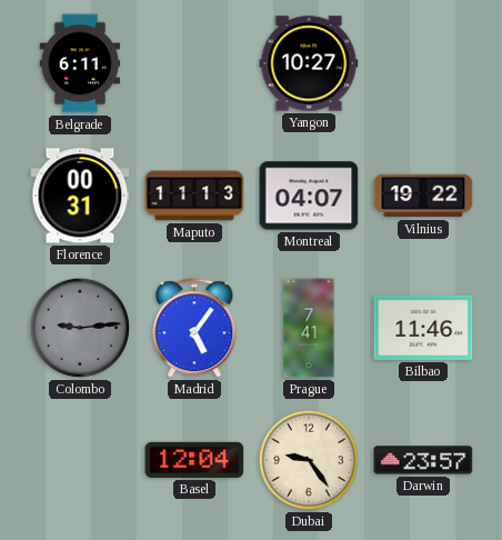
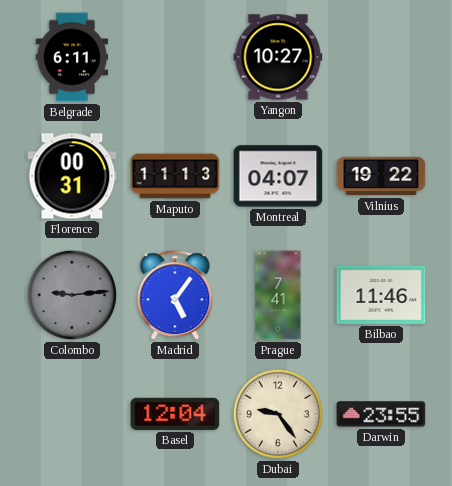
Darwin: 23:57 -> 23:55
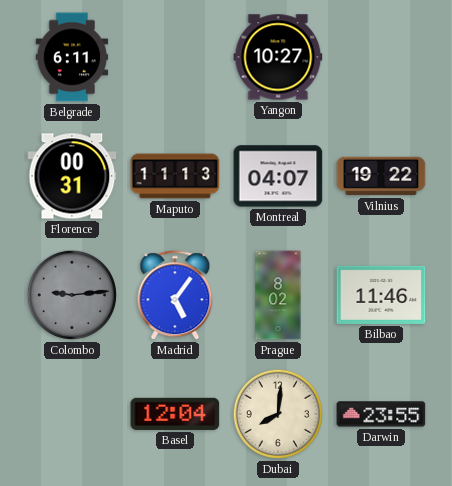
Prague: 7:41 -> 8:02
Dubai: 9:24 -> 8:01
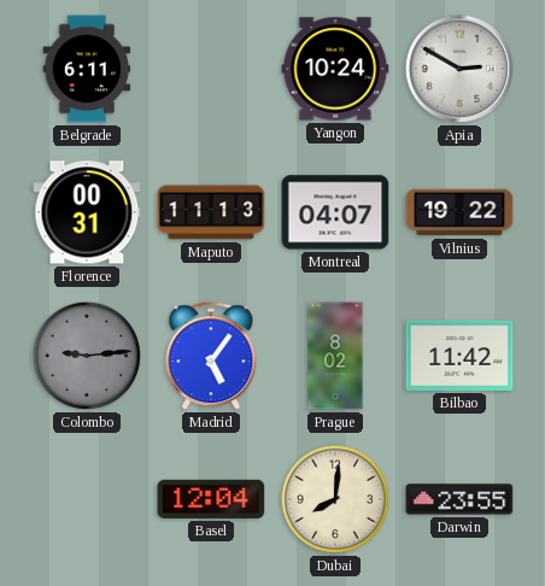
Yangon: 10:27 -> 10:24
Apia: none -> 2:50
Bilbao: 11:46 -> 11:42
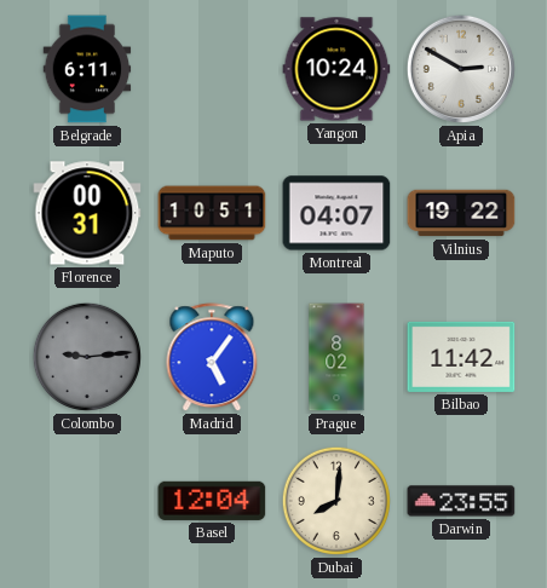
Maputo: 11:13 -> 10:51
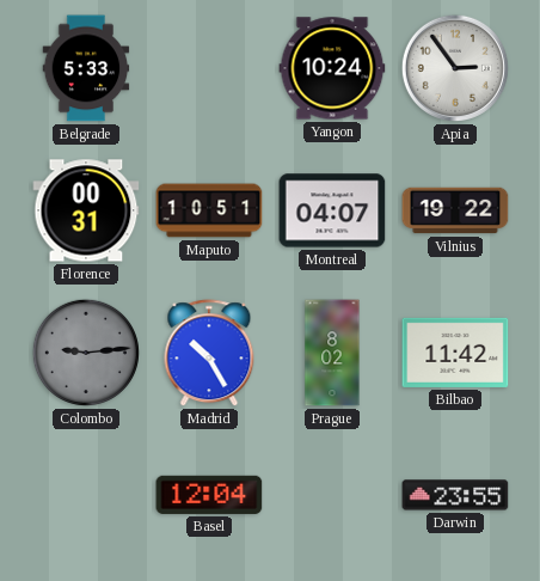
Belgrade: 6:11 -> 5:33
Apia: 2:50 -> 2:54
Madrid: 5:06 -> 10:25
Dubai: 8:01 -> none
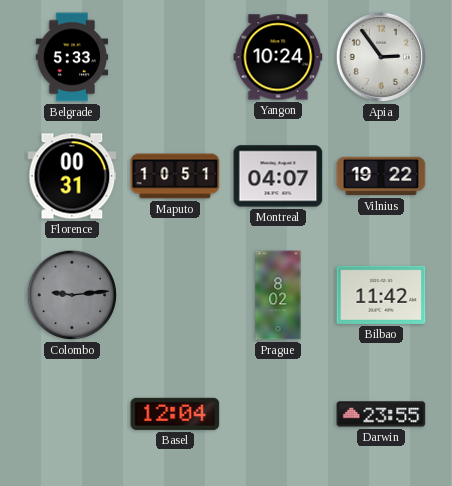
Madrid: 10:25 -> none
